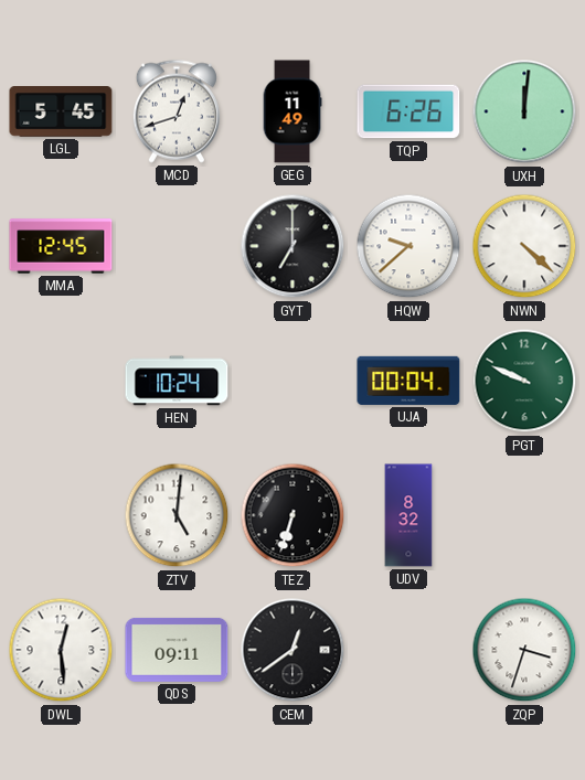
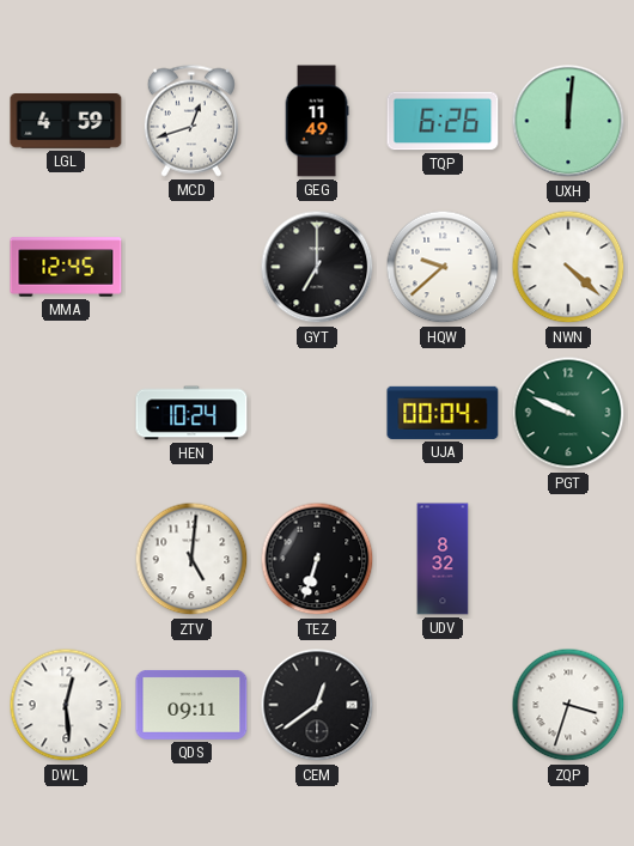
LGL: 5:45 -> 4:59
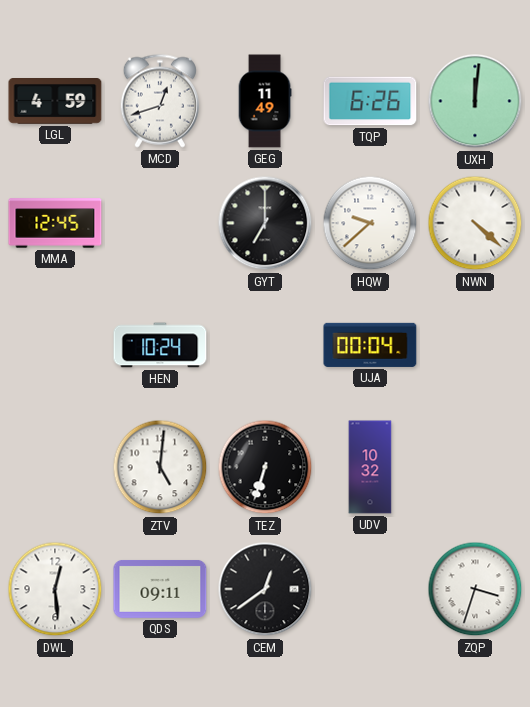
PGT: 9:49 -> none
UDV: 8:32 -> 10:32
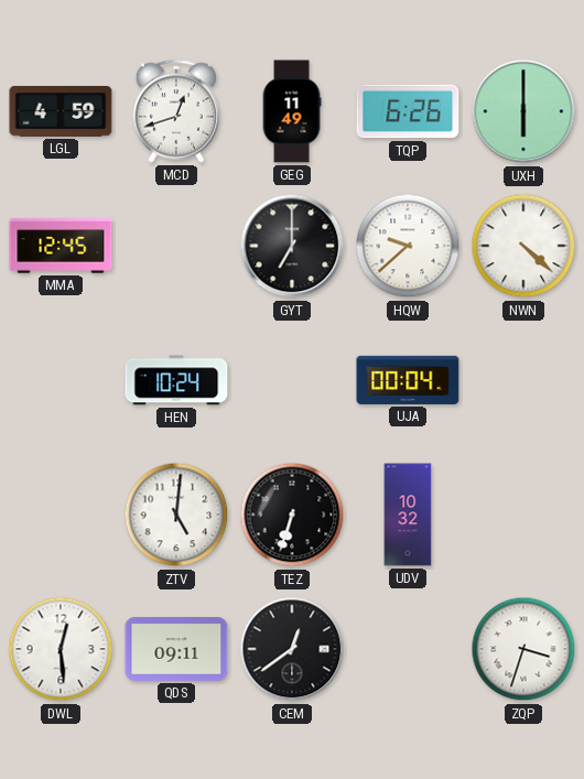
UXH: 12:01 -> 6:00
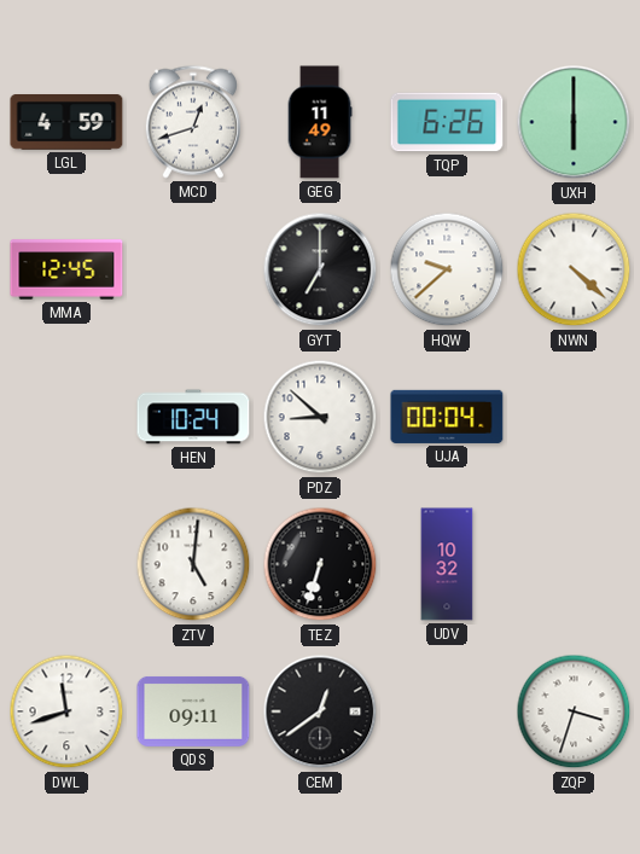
PDZ: none -> 8:52
DWL: 12:29 -> 11:42
